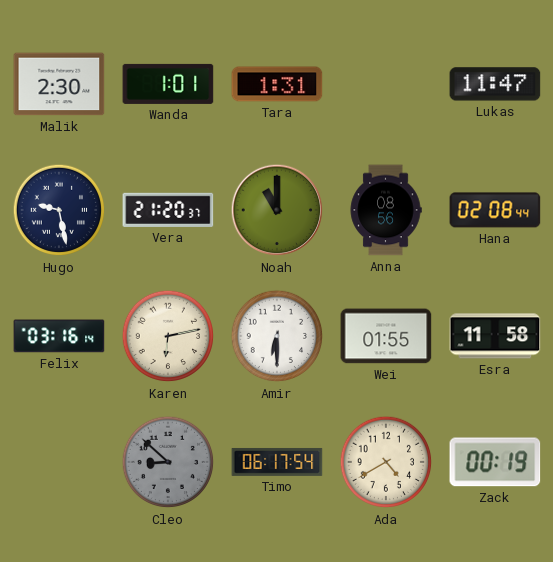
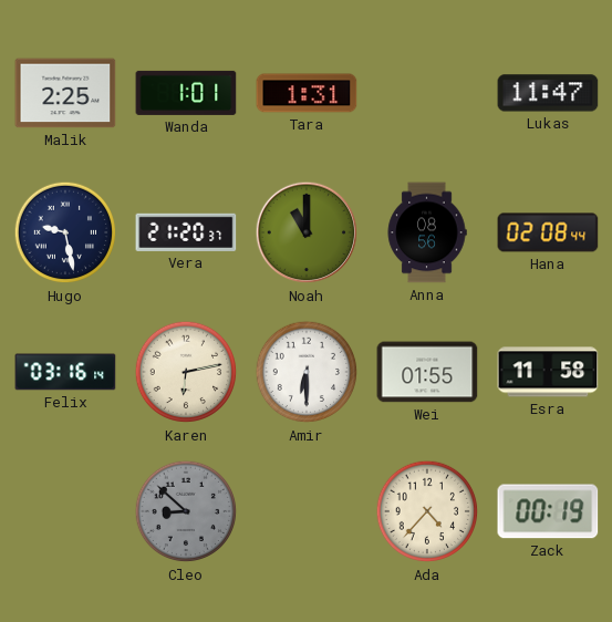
Malik: 2:30 -> 2:25
Timo: 06:17 -> none
Ada: 4:40 -> 4:37
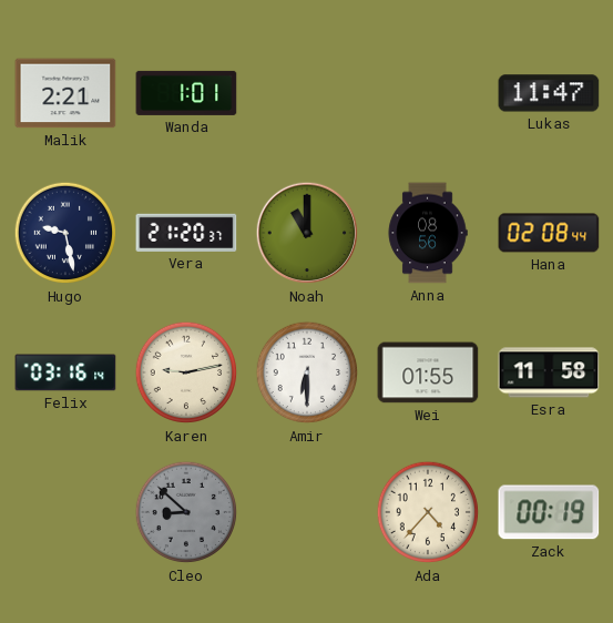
Malik: 2:25 -> 2:21
Tara: 1:31 -> none
Karen: 6:13 -> 9:13
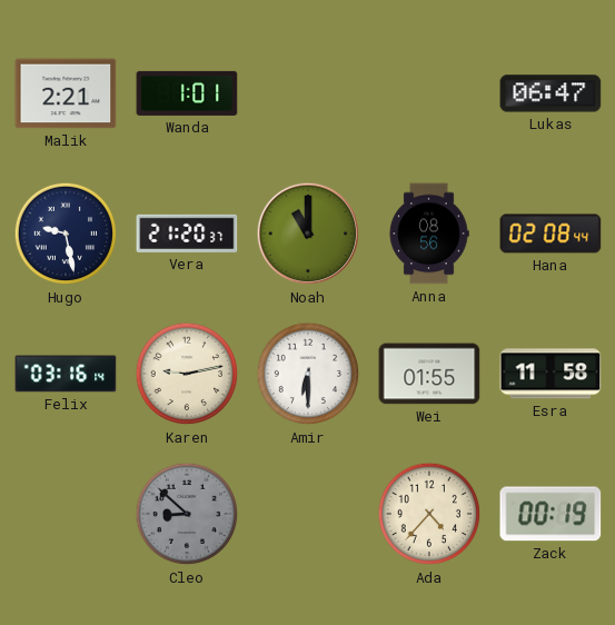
Lukas: 11:47 -> 06:47
